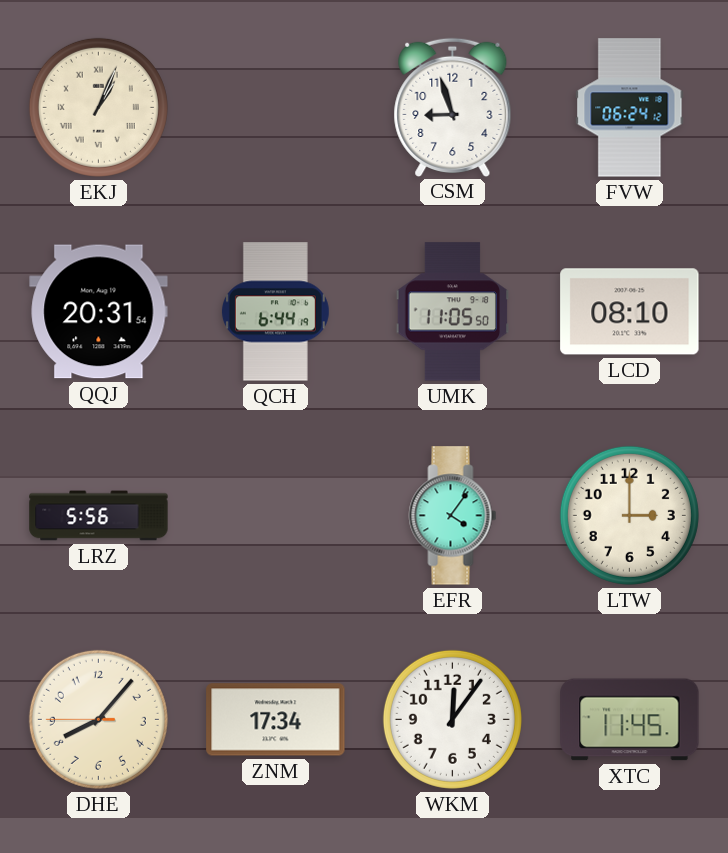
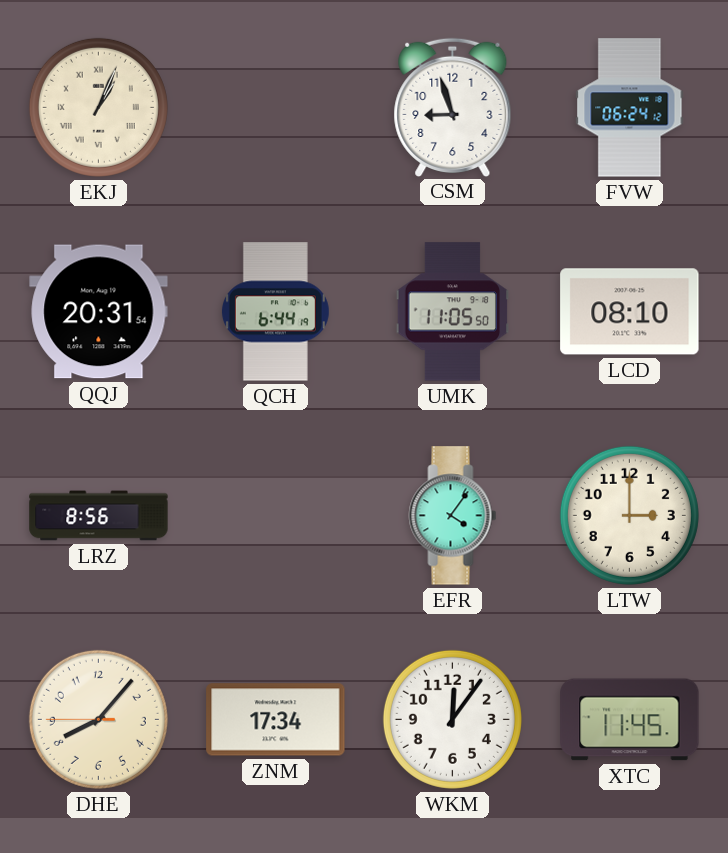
LRZ: 5:56 -> 8:56
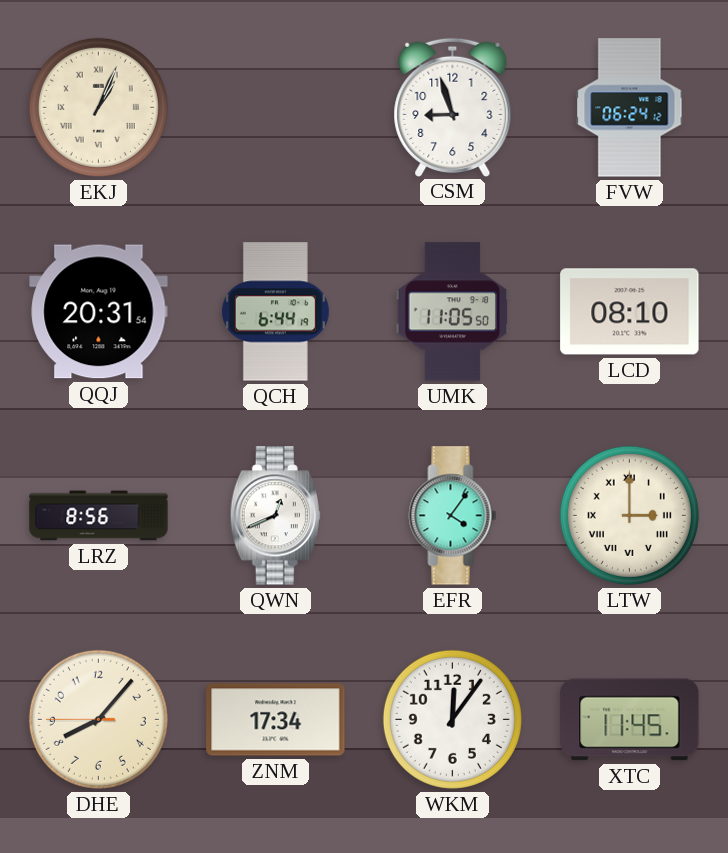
QWN: none -> 12:41
LTW numerals: Arabic -> Roman
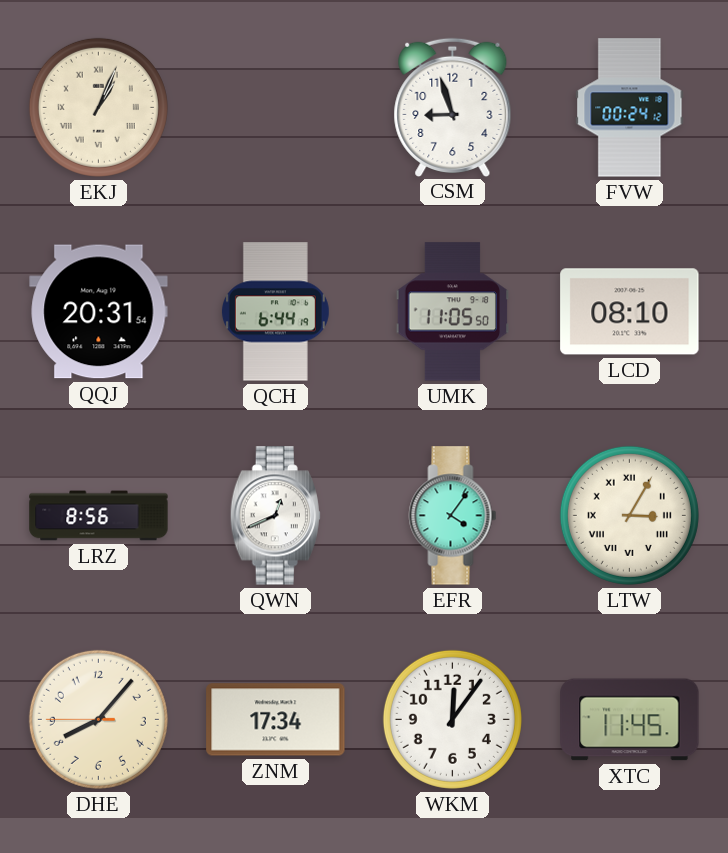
FVW: 06:24 -> 00:24
LTW: 3:00 -> 3:05
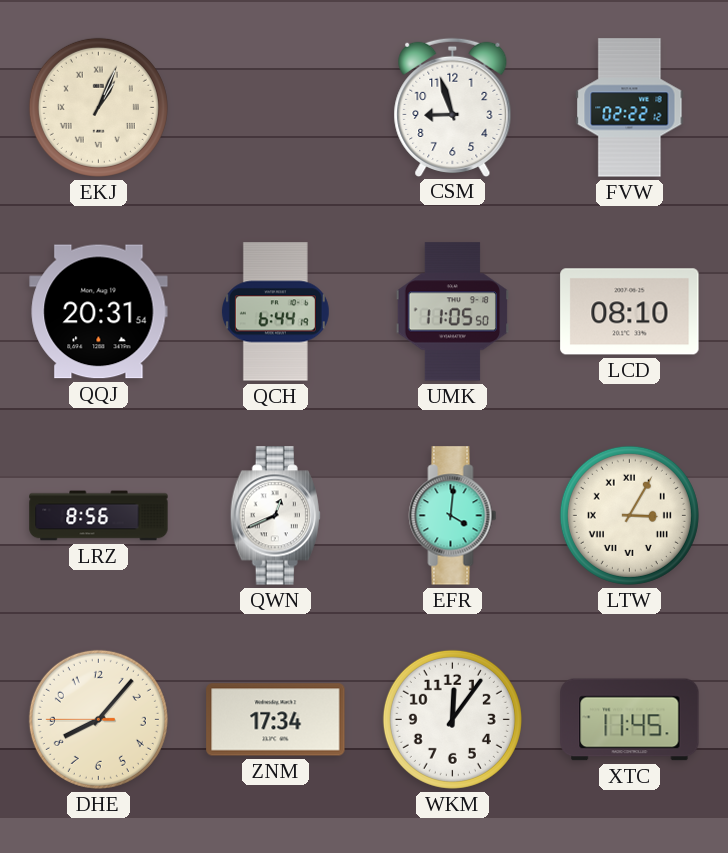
FVW: 00:24 -> 02:22
EFR: 4:06 -> 4:01
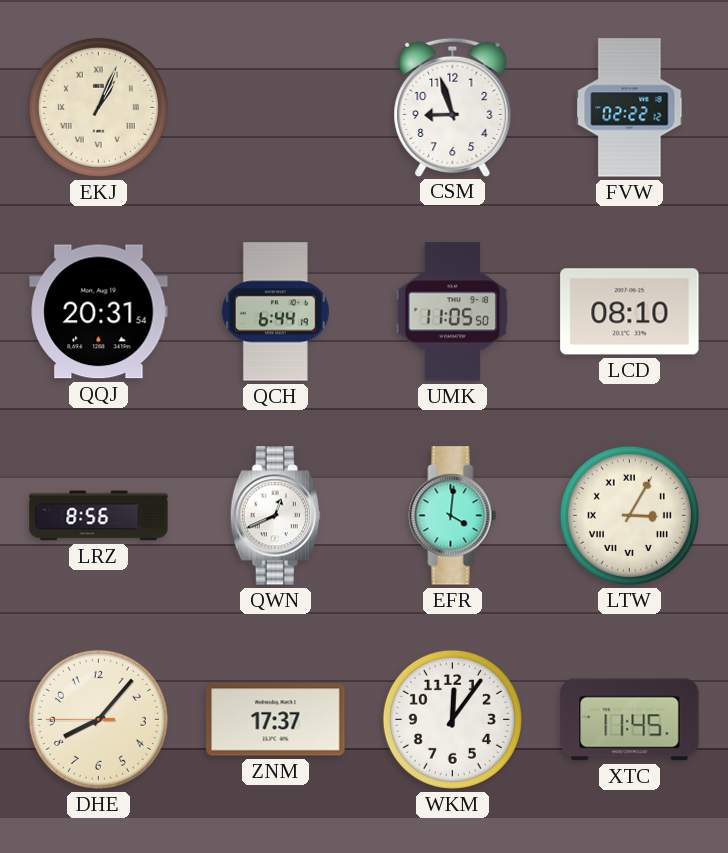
ZNM: 17:34 -> 17:37
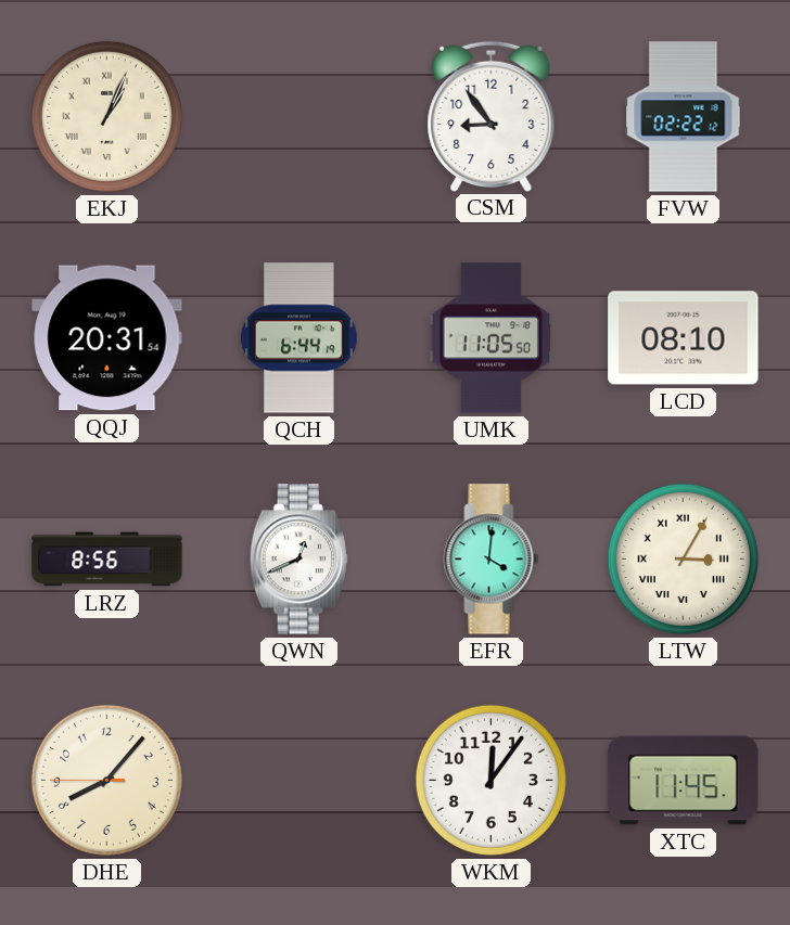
CSM: 8:57 -> 8:54
ZNM: 17:37 -> none
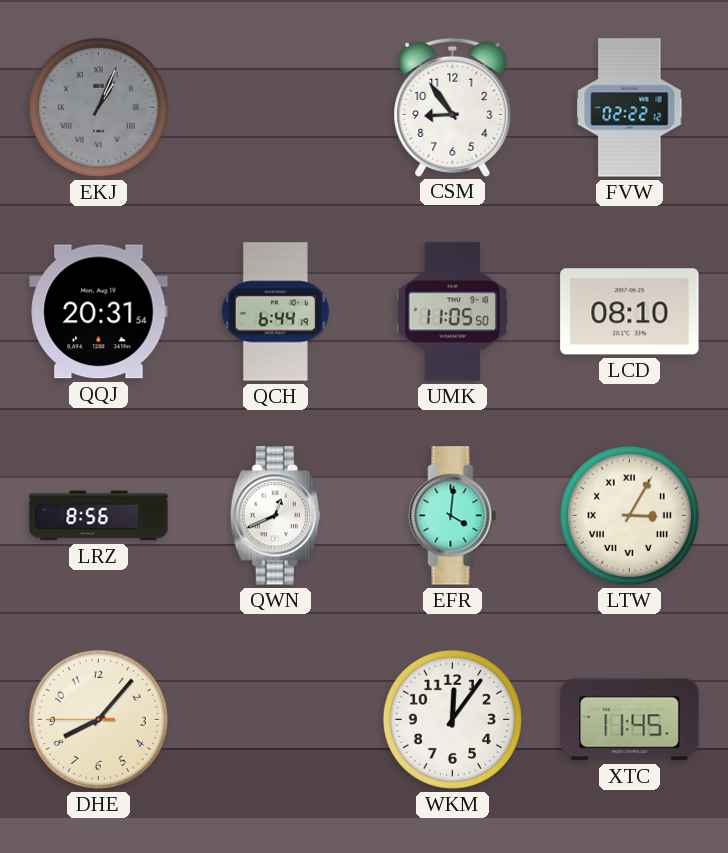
EKJ dial: cream -> grey
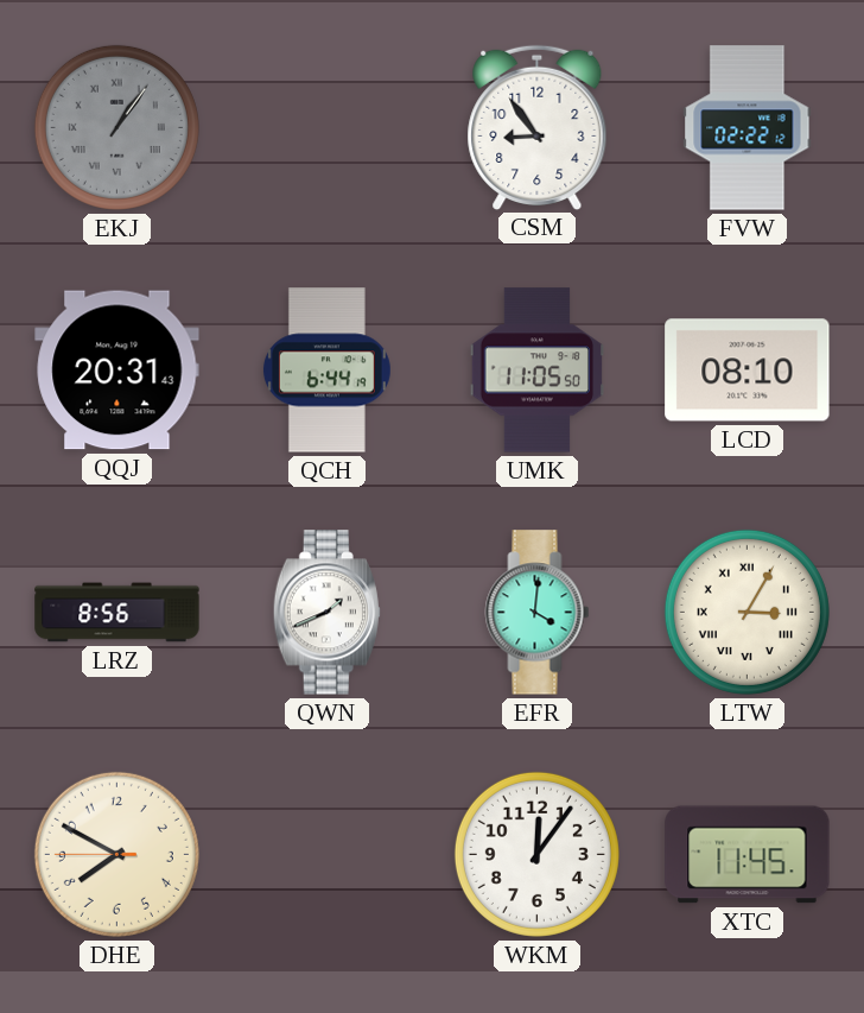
EKJ: 1:04 -> 1:06
QQJ: 20:31:54 -> 20:31:43
QWN: 12:41 -> 1:41
DHE: 8:06 -> 7:49
